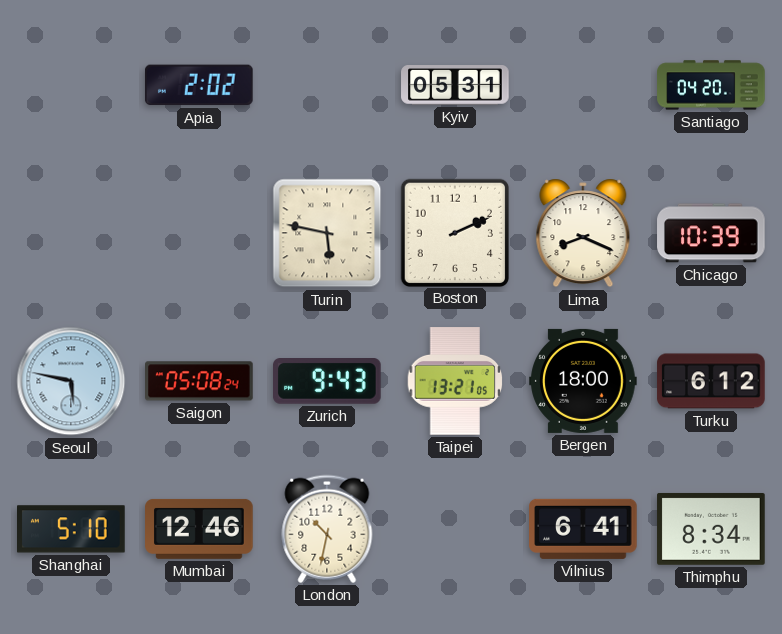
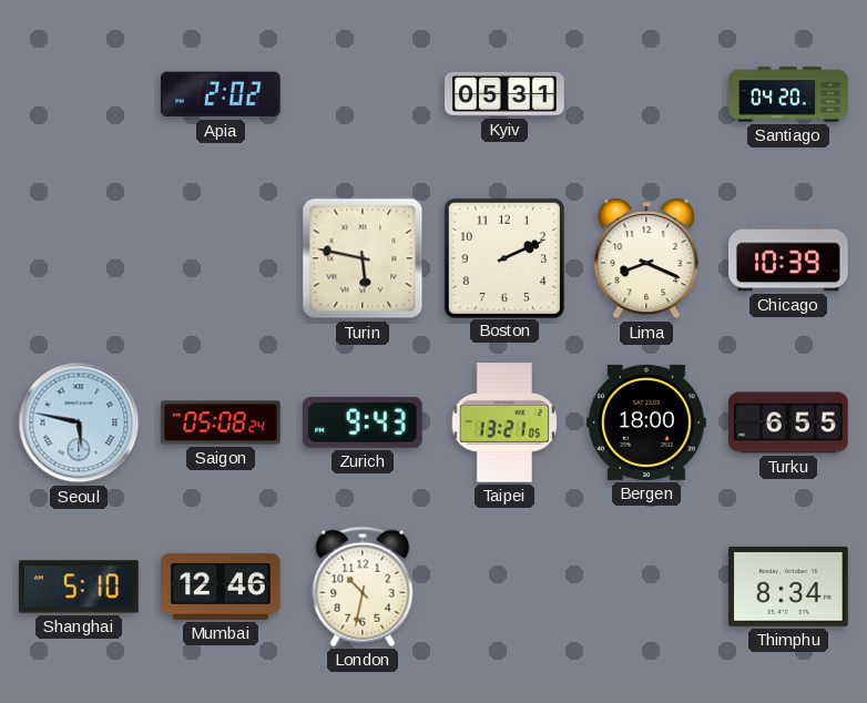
Turku: 6:12 -> 6:55
Vilnius: 6:41 -> none
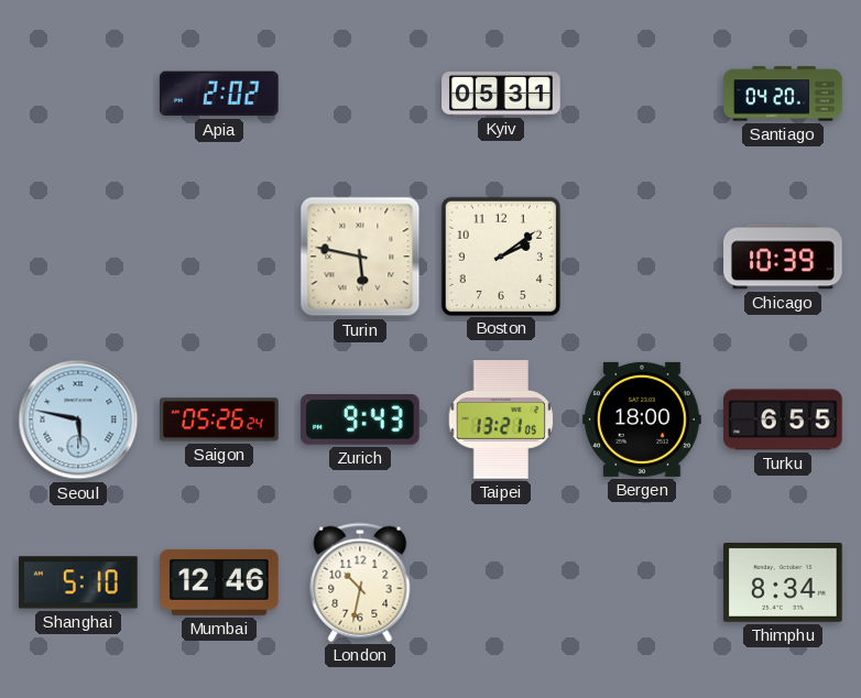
Boston: 2:11 -> 2:09
Lima: 8:19 -> none
Saigon: 05:08 -> 05:26
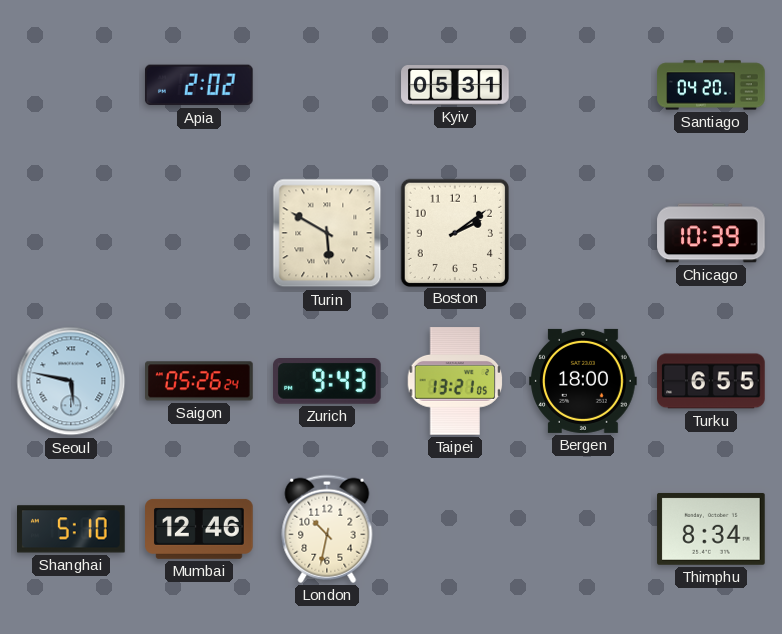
Turin: 5:47 -> 5:50
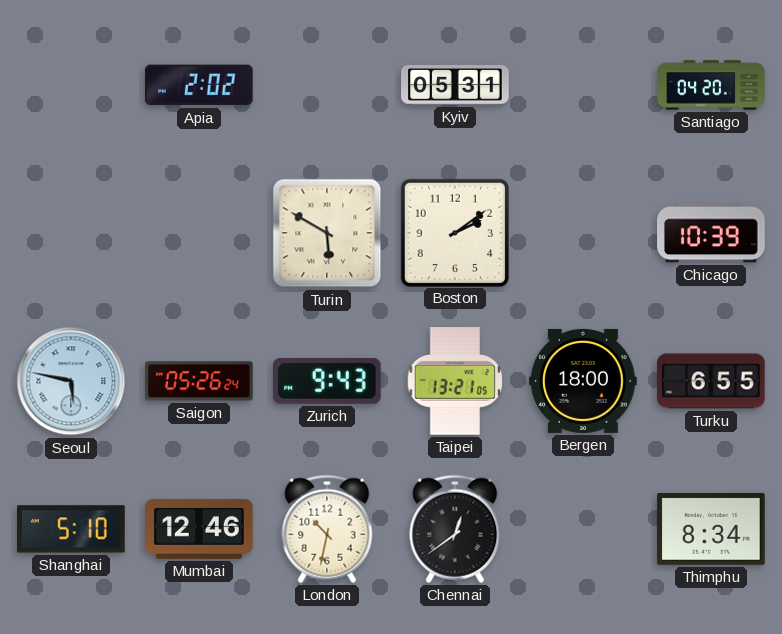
Chennai: none -> 12:39
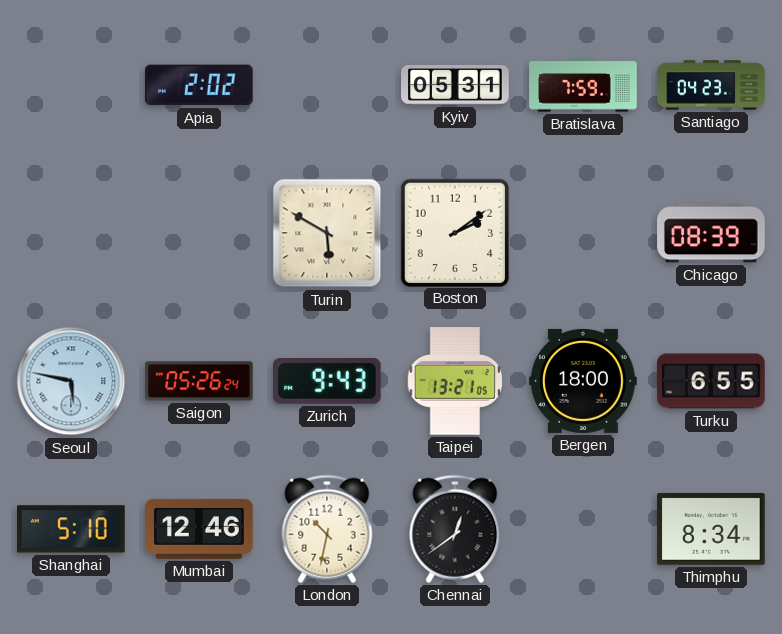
Bratislava: none -> 7:59
Santiago: 04:20 -> 04:23
Chicago: 10:39 -> 08:39
